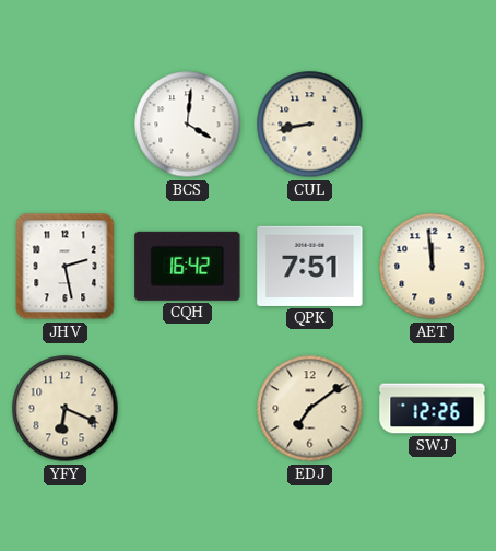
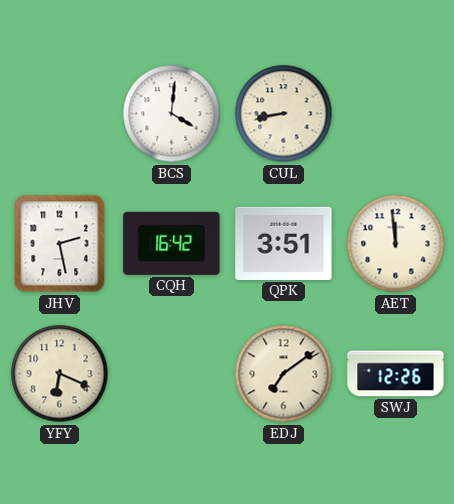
QPK: 7:51 -> 3:51
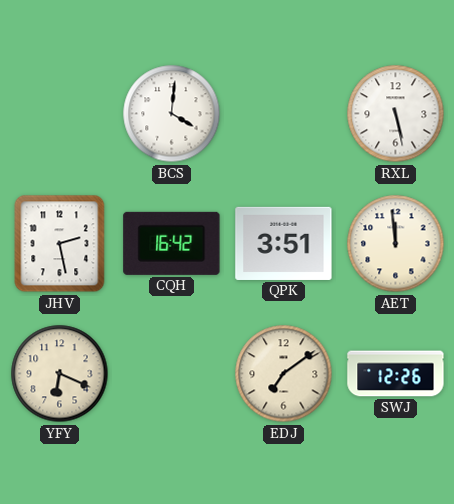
CUL: 8:43 -> none
RXL: none -> 5:28
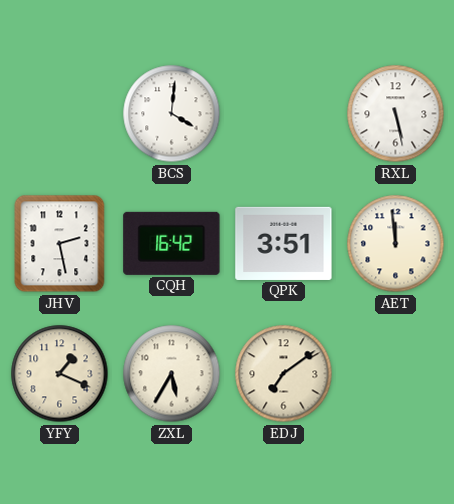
YFY: 6:19 -> 1:19
ZXL: none -> 5:35
SWJ: 12:26 -> none
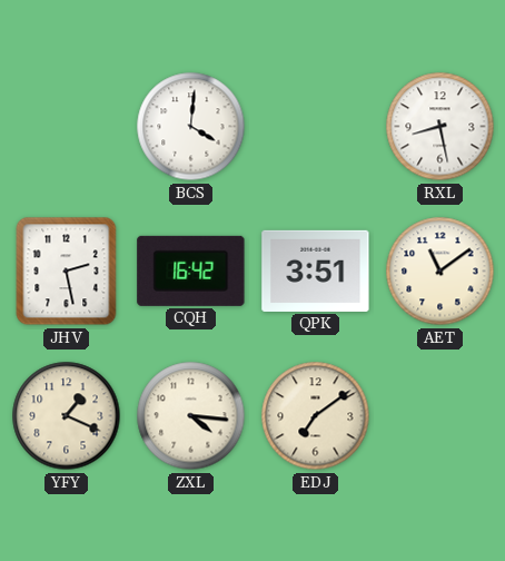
RXL: 5:28 -> 8:28
AET: 11:59 -> 11:09
ZXL: 5:35 -> 4:16
